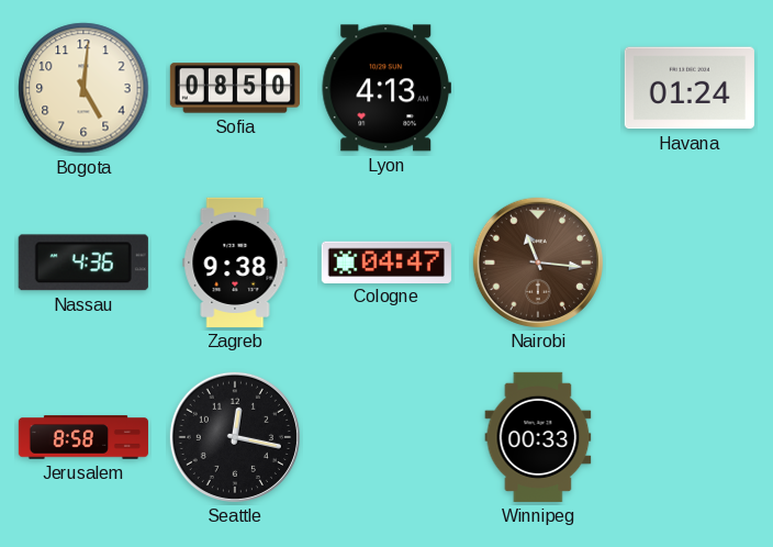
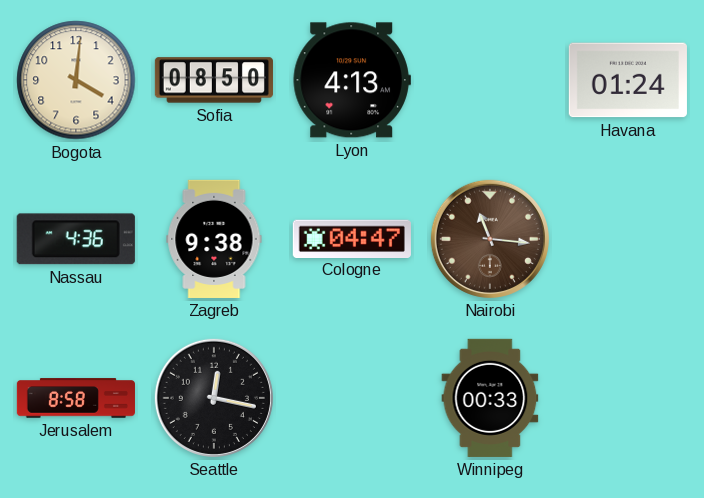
Bogota: 5:01 -> 4:01
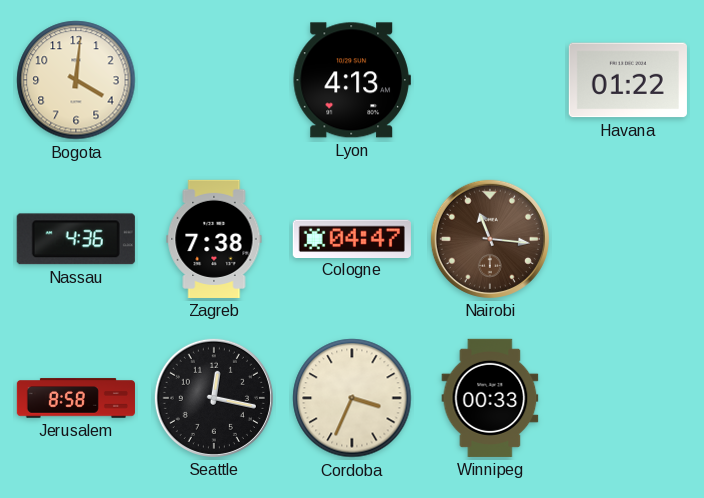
Sofia: 08:50 -> none
Havana: 01:24 -> 01:22
Zagreb: 9:38 -> 7:38
Cordoba: none -> 3:34
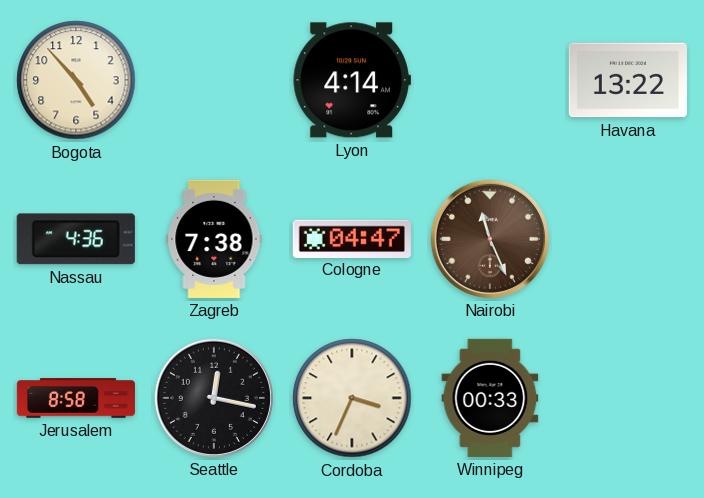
Bogota: 4:01 -> 4:53
Lyon: 4:13 -> 4:14
Havana: 01:22 -> 13:22
Nairobi: 11:16 -> 11:26
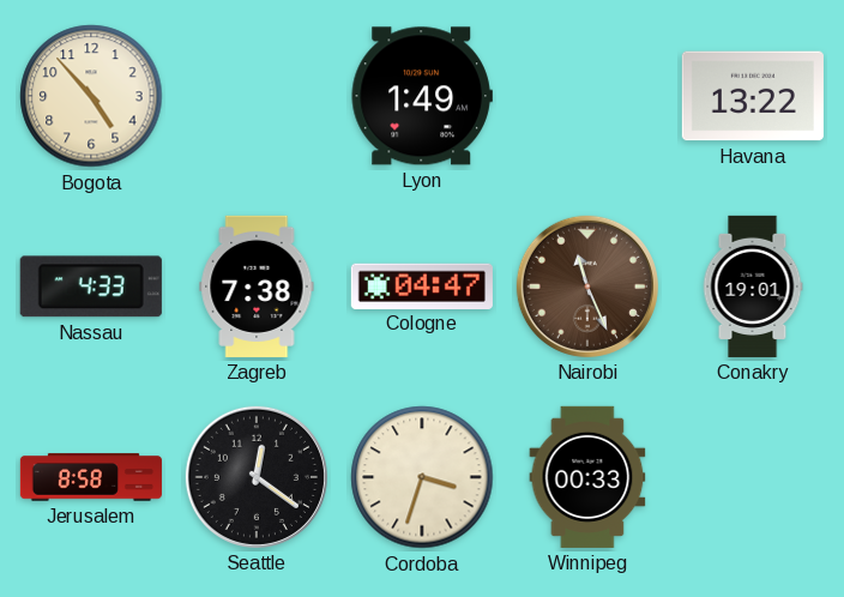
Lyon: 4:14 -> 1:49
Nassau: 4:36 -> 4:33
Conakry: none -> 19:01
Seattle: 12:17 -> 12:21
Cordoba: 3:34 -> 3:33
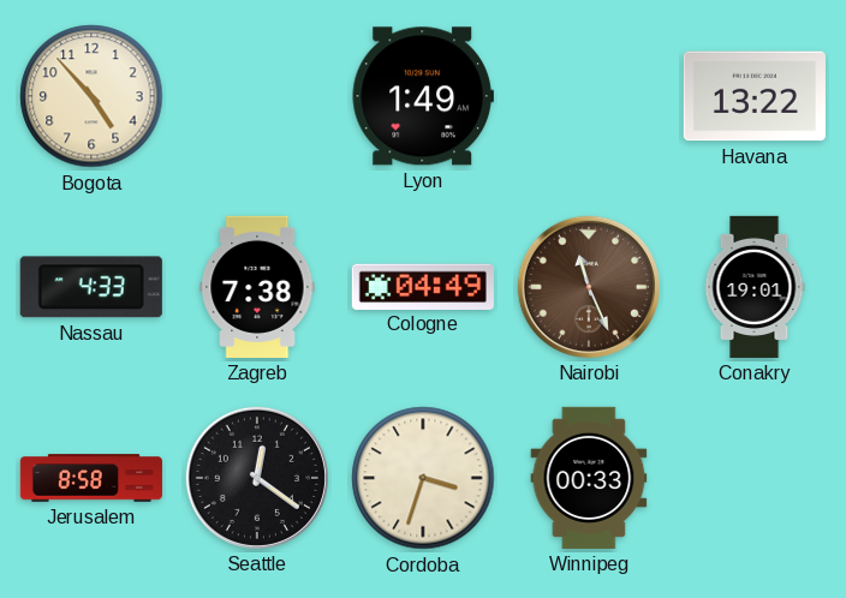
Cologne: 04:47 -> 04:49
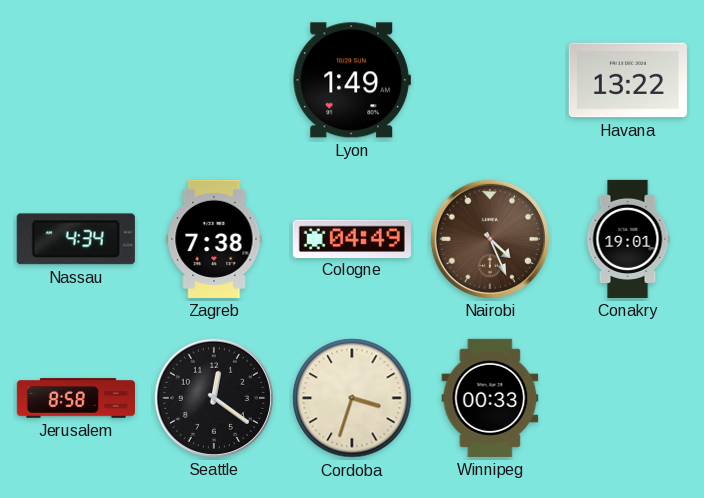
Bogota: 4:53 -> none
Nassau: 4:33 -> 4:34
Nairobi: 11:26 -> 4:26
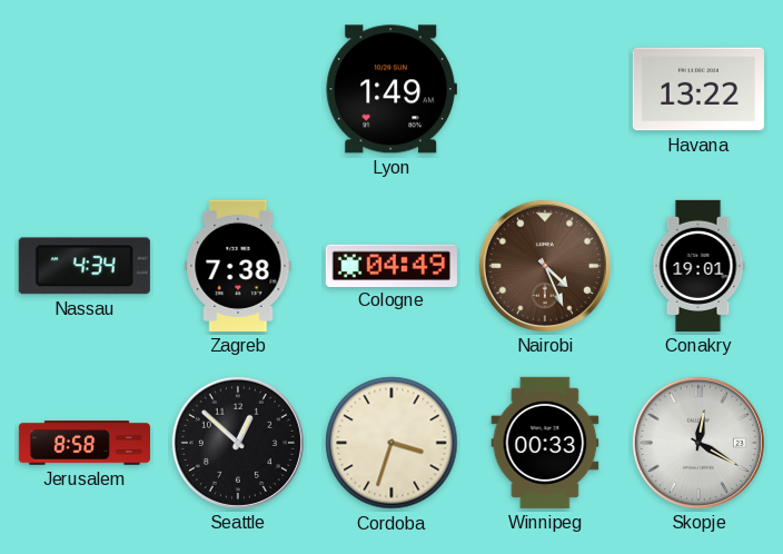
Seattle: 12:21 -> 12:52
Skopje: none -> 12:20
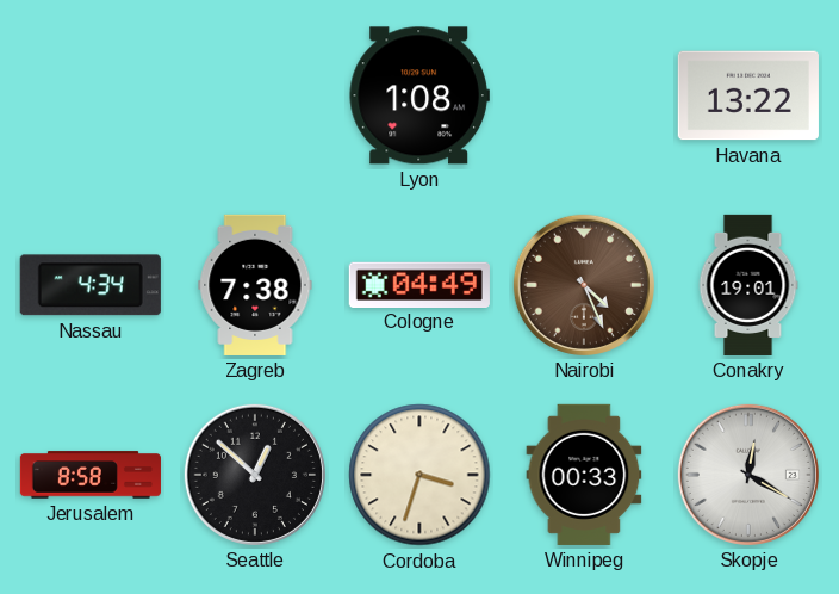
Lyon: 1:49 -> 1:08
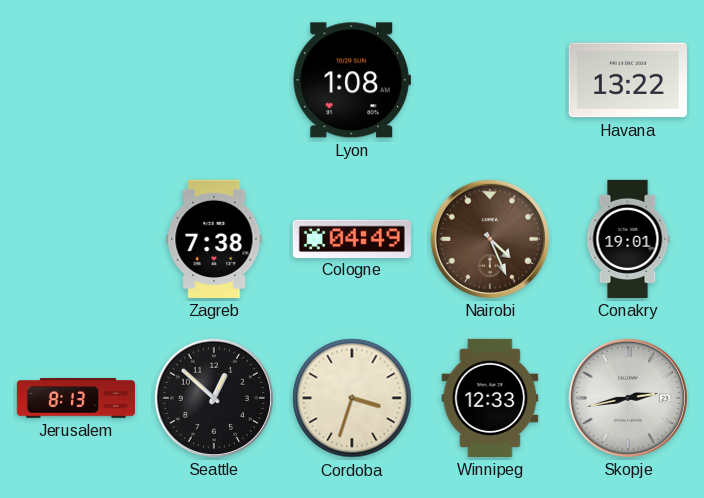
Nassau: 4:34 -> none
Jerusalem: 8:58 -> 8:13
Winnipeg: 00:33 -> 12:33
Skopje: 12:20 -> 2:43
